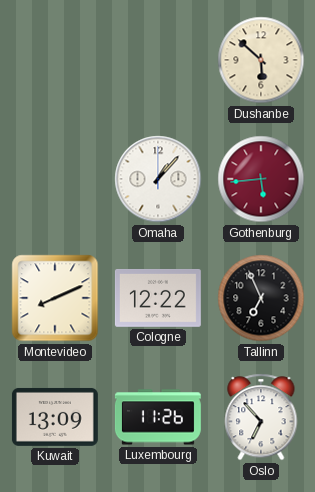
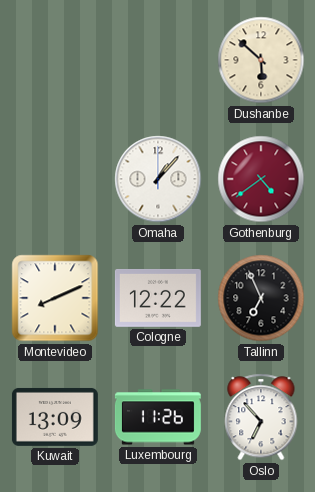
Gothenburg: 5:44 -> 4:39
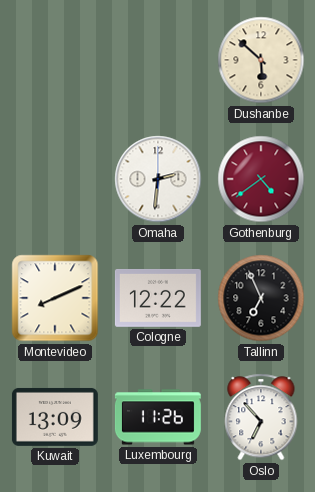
Omaha: 1:07 -> 2:31
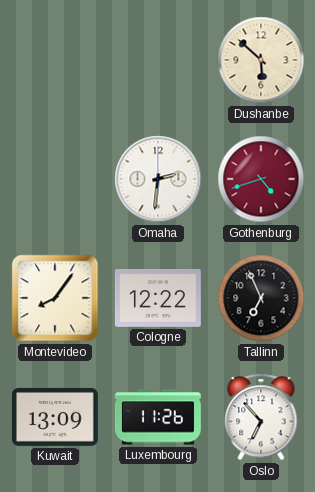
Gothenburg: 4:39 -> 4:42
Montevideo: 8:11 -> 8:06
